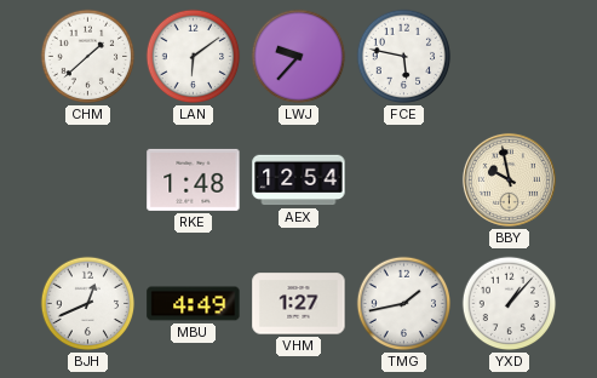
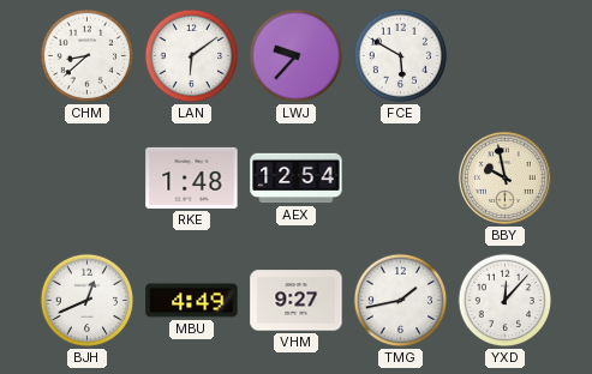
CHM: 1:38 -> 8:38
FCE: 5:47 -> 5:50
VHM: 1:27 -> 9:27
YXD: 1:07 -> 12:07
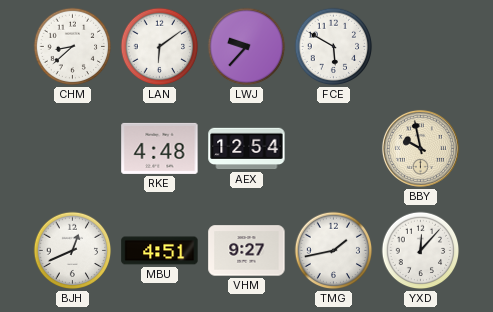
RKE: 1:48 -> 4:48
MBU: 4:49 -> 4:51
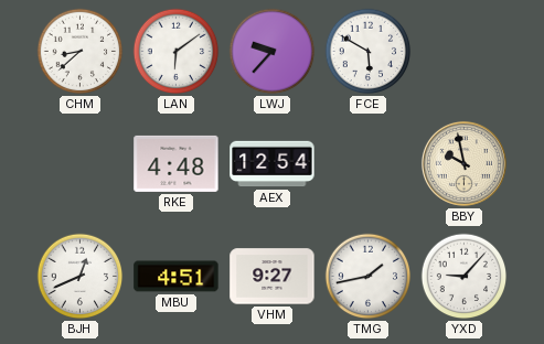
YXD: 12:07 -> 9:07
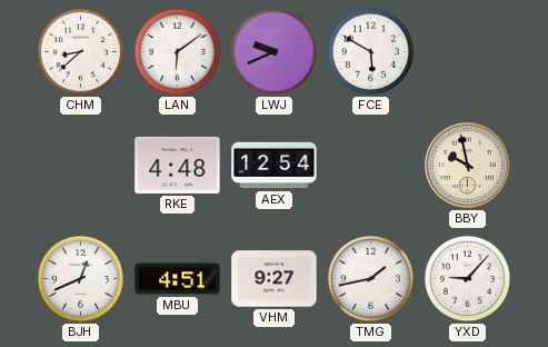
LWJ: 9:37 -> 9:41
